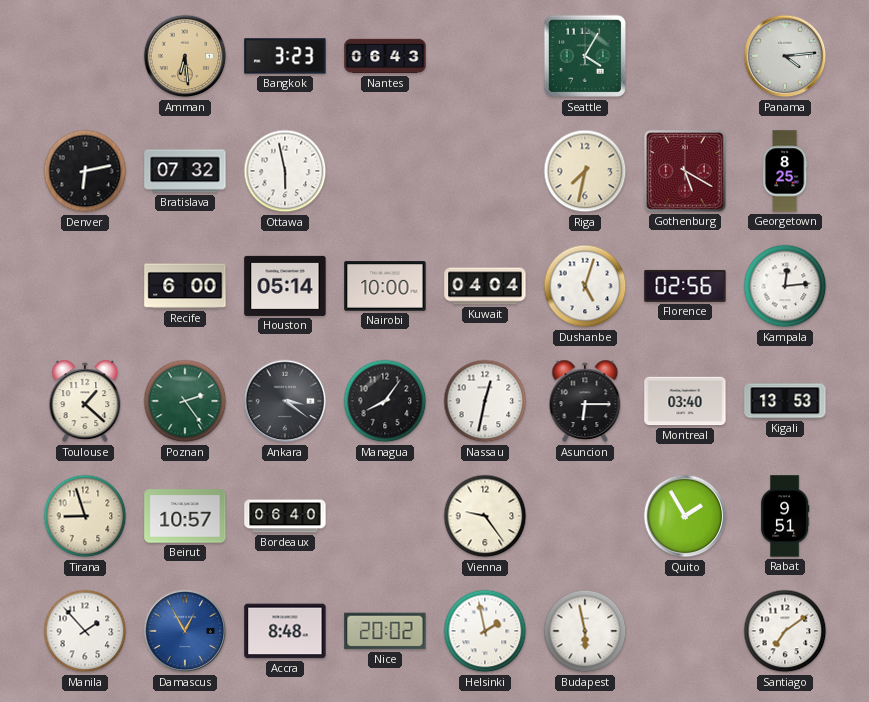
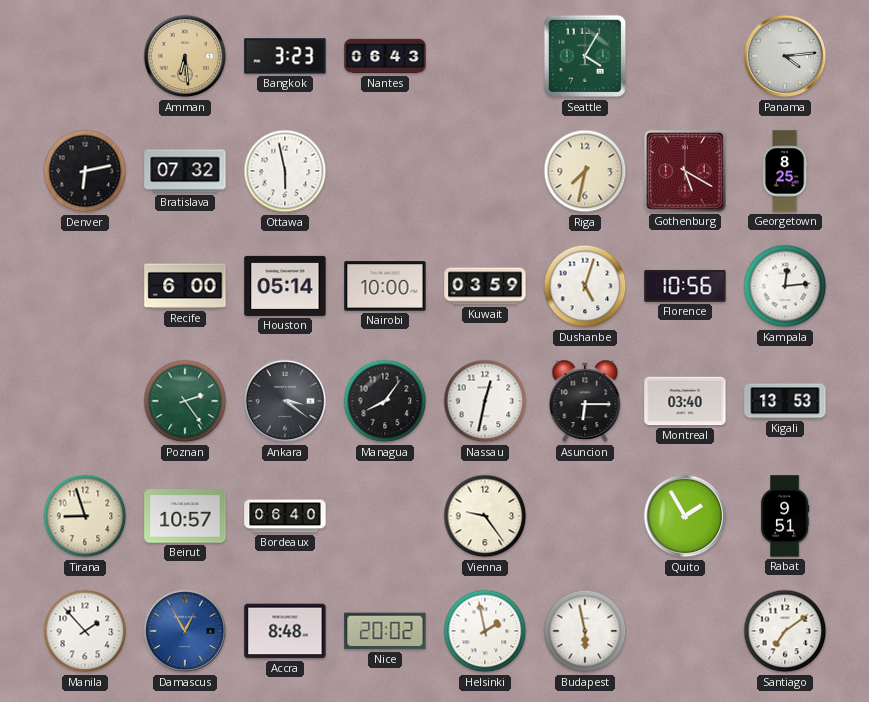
Kuwait: 04:04 -> 03:59
Florence: 02:56 -> 10:56
Toulouse: 1:22 -> none
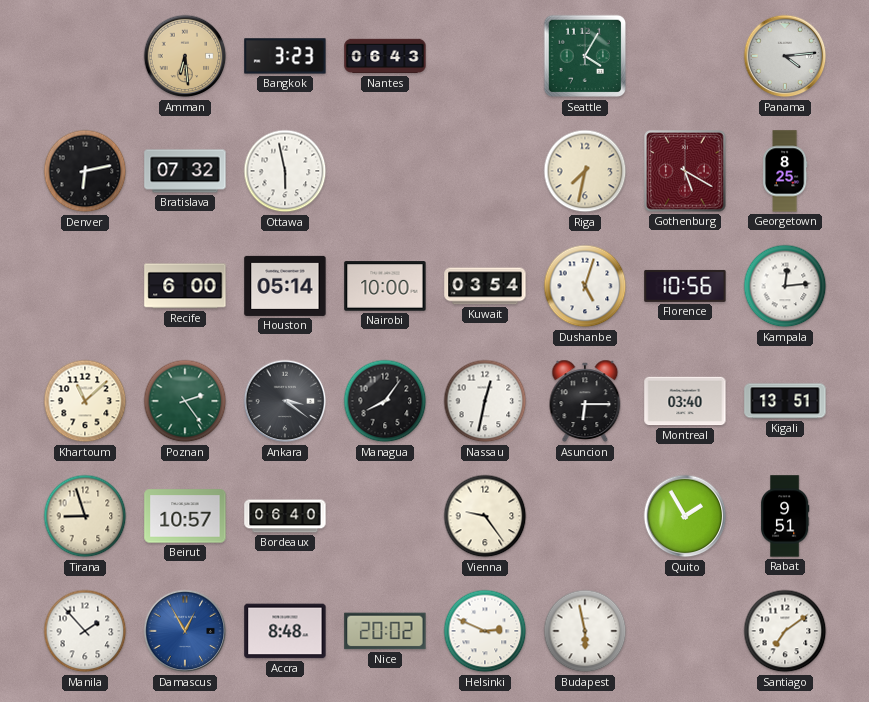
Kuwait: 03:59 -> 03:54
Khartoum: none -> 11:08
Kigali: 13:53 -> 13:51
Helsinki: 1:58 -> 2:49
